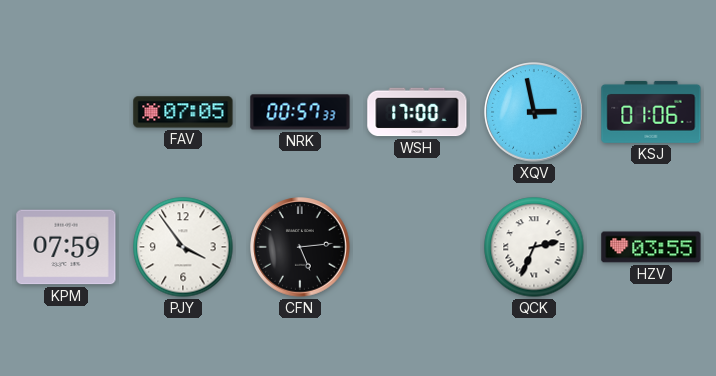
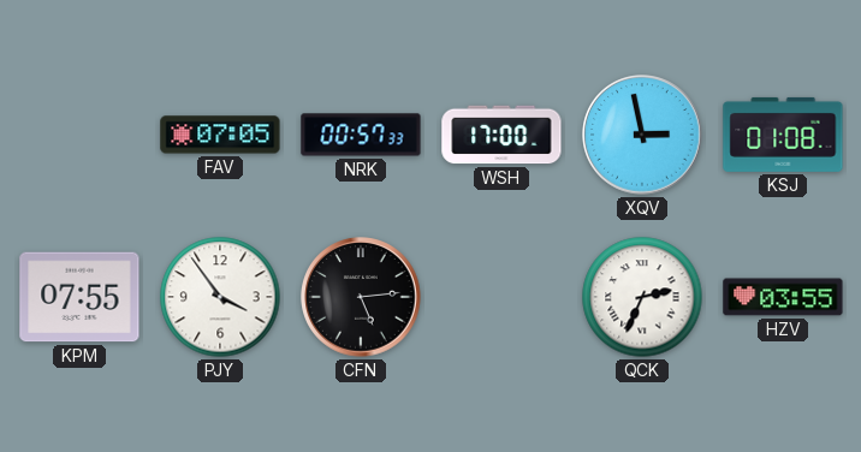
KSJ: 01:06 -> 01:08
KPM: 07:59 -> 07:55
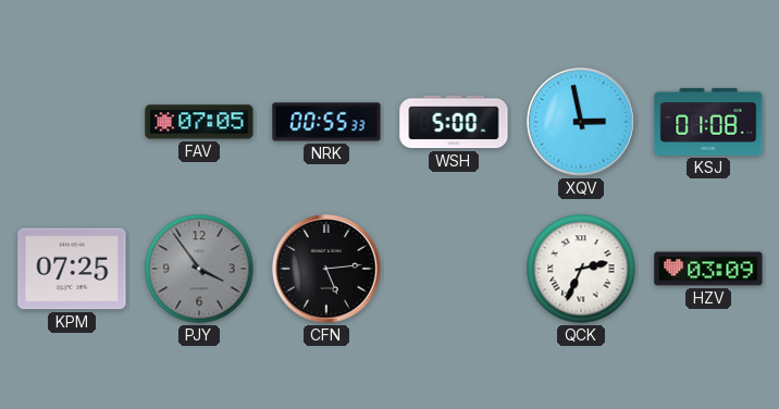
NRK: 00:57 -> 00:55
WSH: 17:00 -> 5:00
KPM: 07:55 -> 07:25
PJY dial: white -> grey
HZV: 03:55 -> 03:09
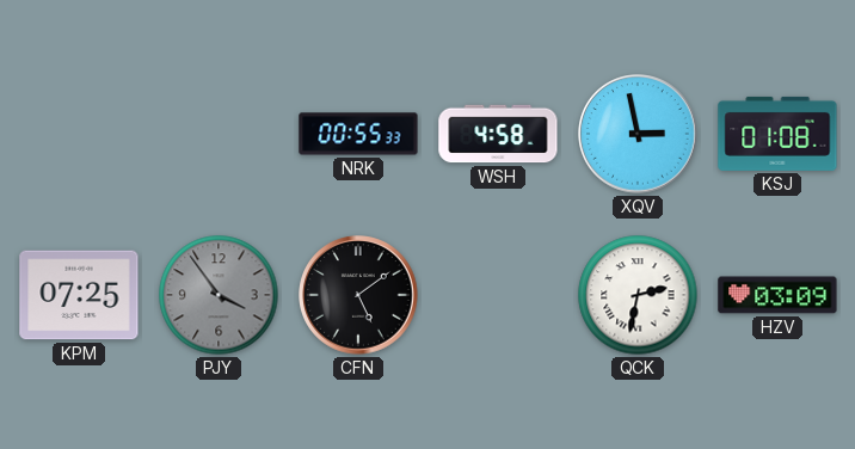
FAV: 07:05 -> none
WSH: 5:00 -> 4:58
CFN: 5:14 -> 5:09
QCK: 2:34 -> 2:32
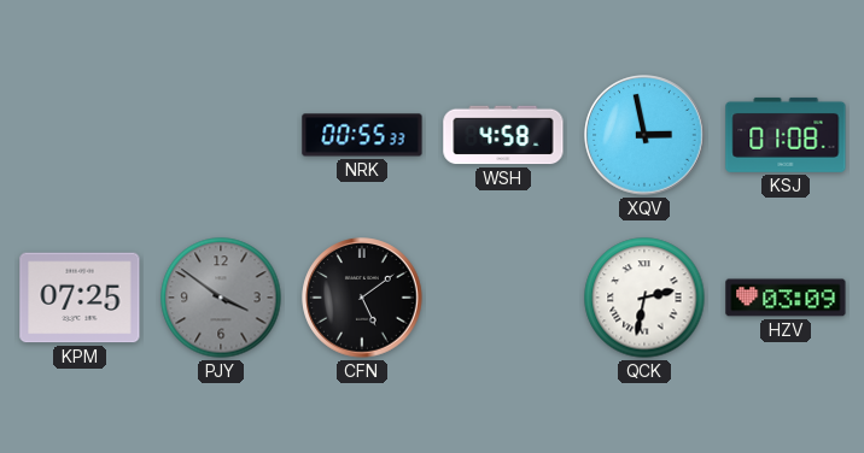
PJY: 3:54 -> 3:51
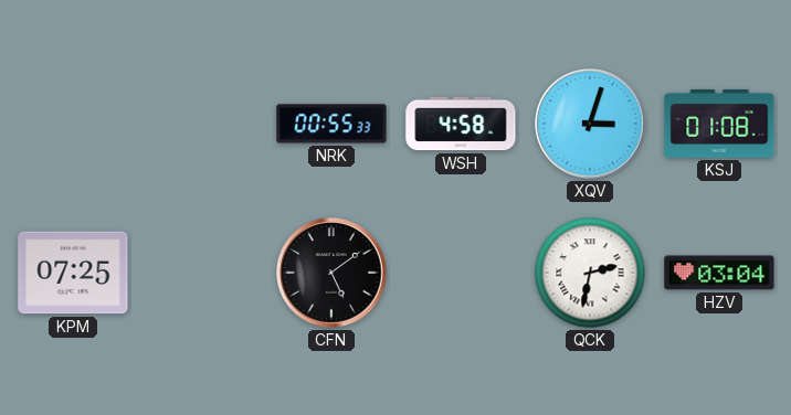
XQV: 2:58 -> 3:03
PJY: 3:51 -> none
HZV: 03:09 -> 03:04
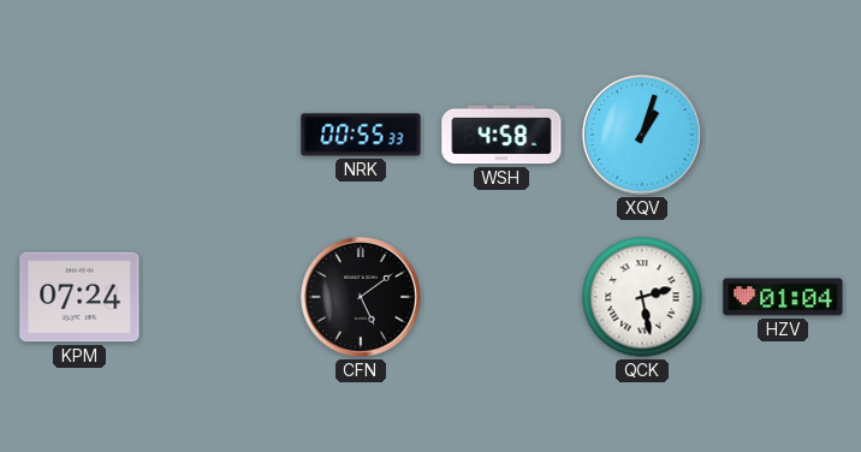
XQV: 3:03 -> 1:03
KSJ: 01:08 -> none
KPM: 07:25 -> 07:24
QCK: 2:32 -> 2:28
HZV: 03:04 -> 01:04
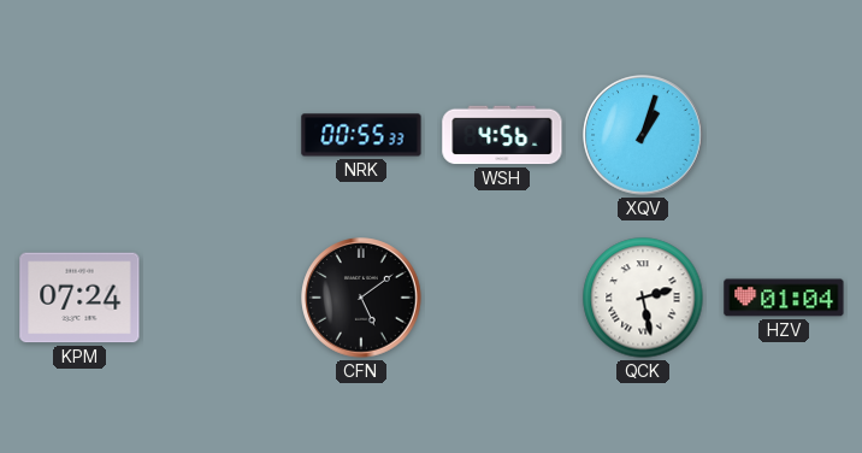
WSH: 4:58 -> 4:56
